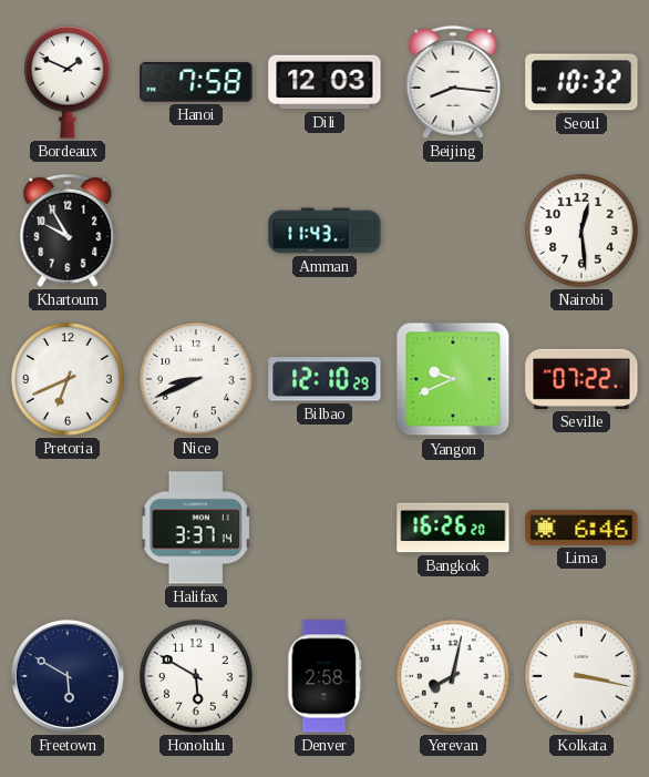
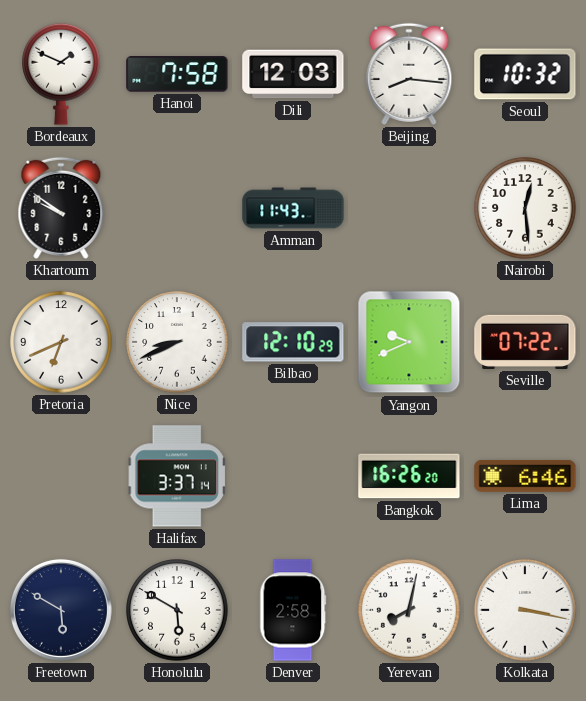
Khartoum: 9:55 -> 9:51
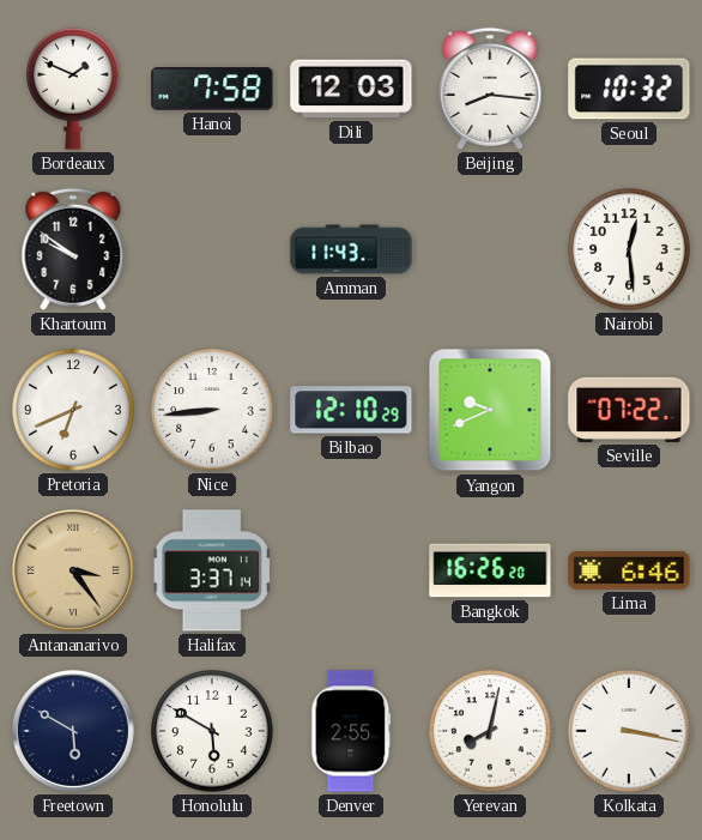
Nice: 8:41 -> 8:44
Antananarivo: none -> 3:24
Denver: 2:58 -> 2:55
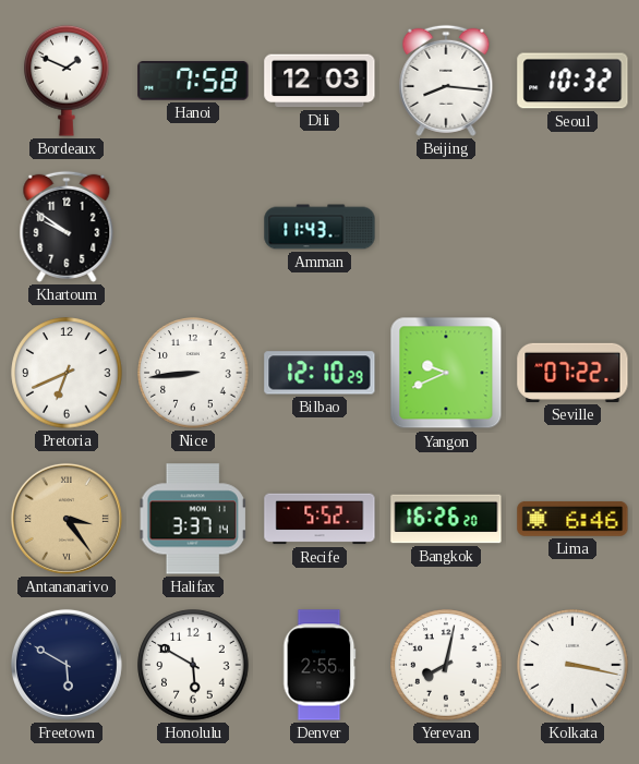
Nairobi: 12:29 -> none
Recife: none -> 5:52
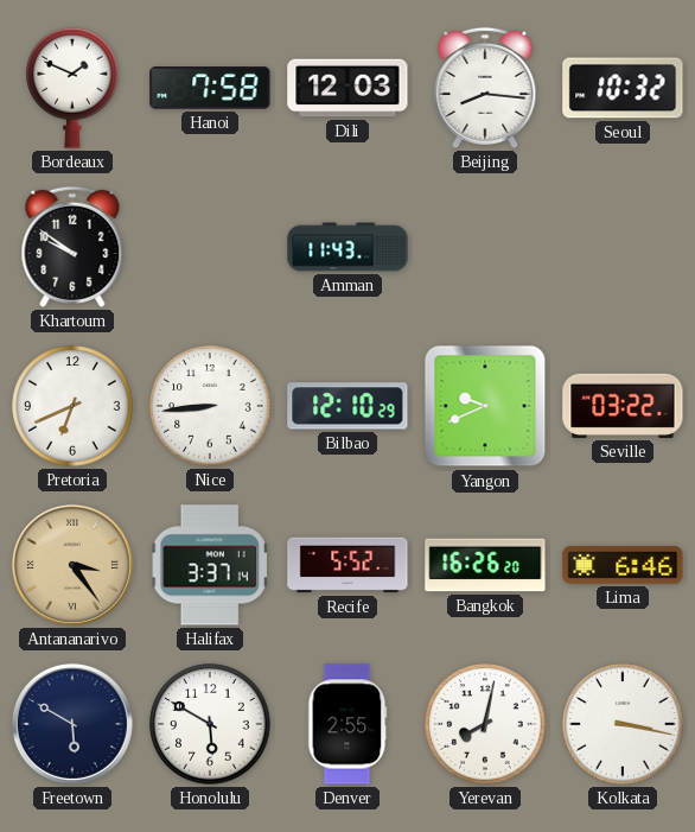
Seville: 07:22 -> 03:22
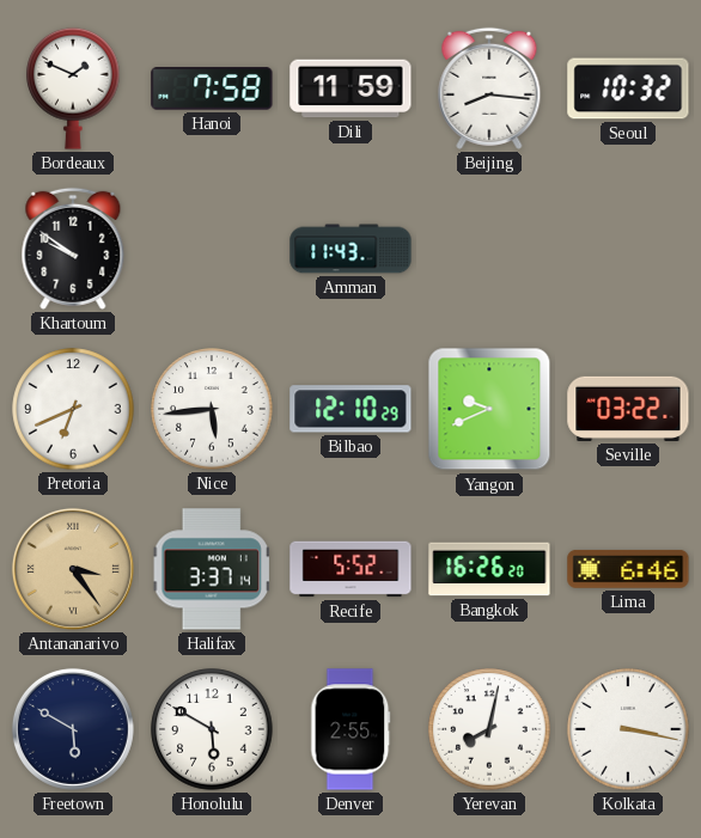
Dili: 12:03 -> 11:59
Nice: 8:44 -> 5:44
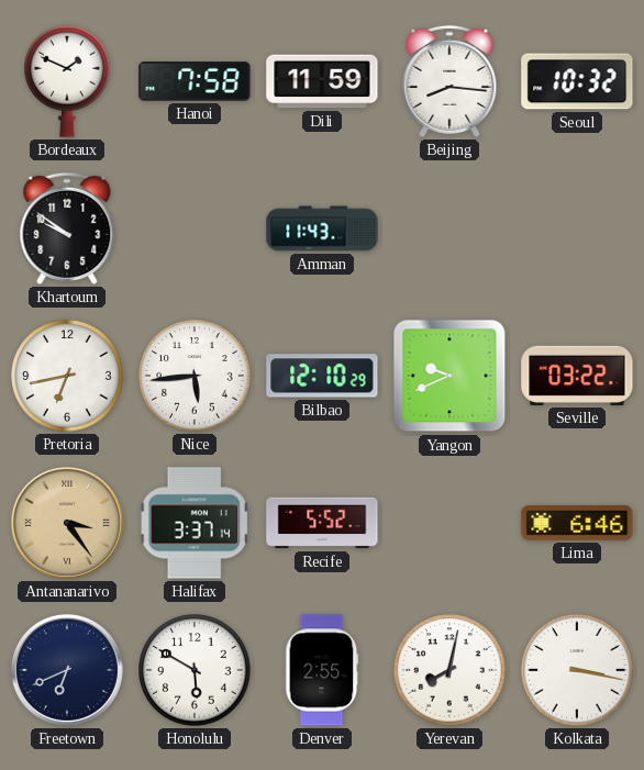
Pretoria: 6:41 -> 6:43
Bangkok: 16:26 -> none
Freetown: 5:50 -> 6:41
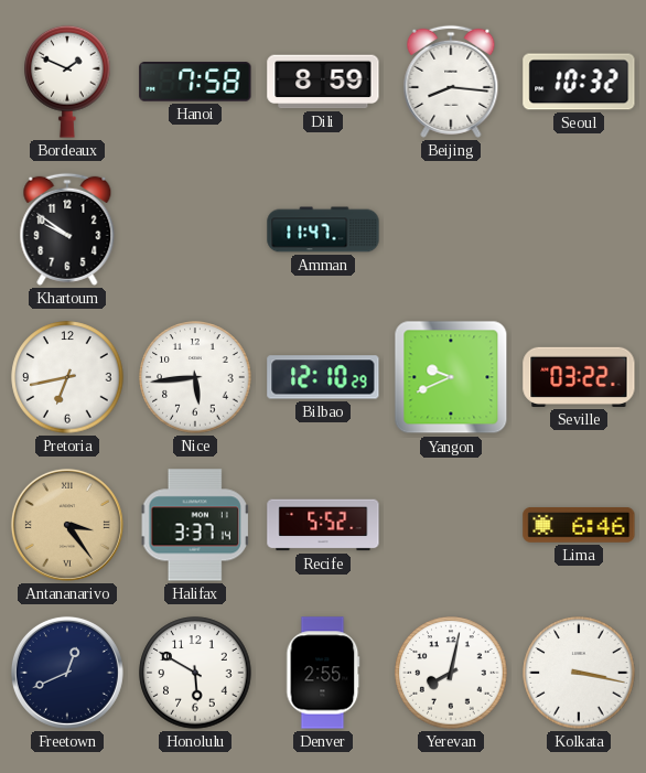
Dili: 11:59 -> 8:59
Amman: 11:43 -> 11:47
Freetown: 6:41 -> 12:41
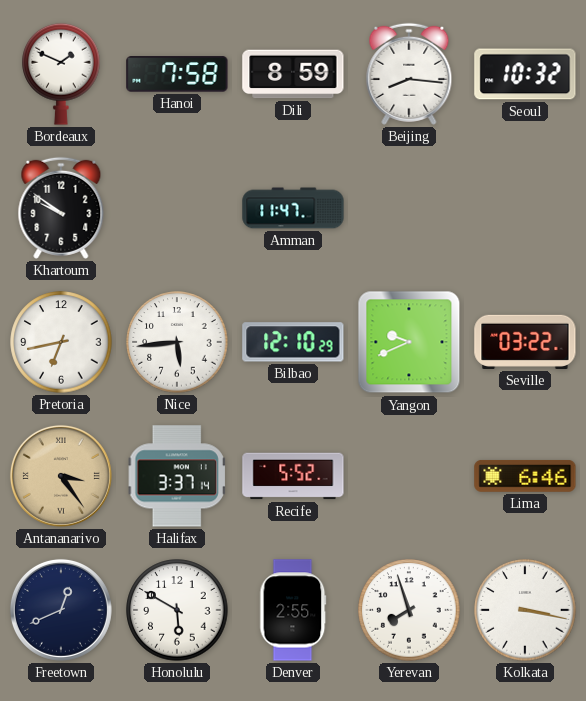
Yerevan: 8:02 -> 7:57
